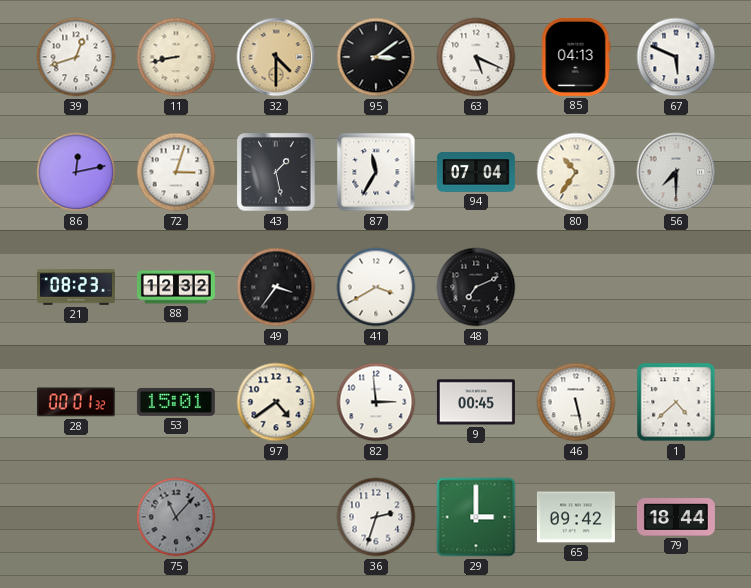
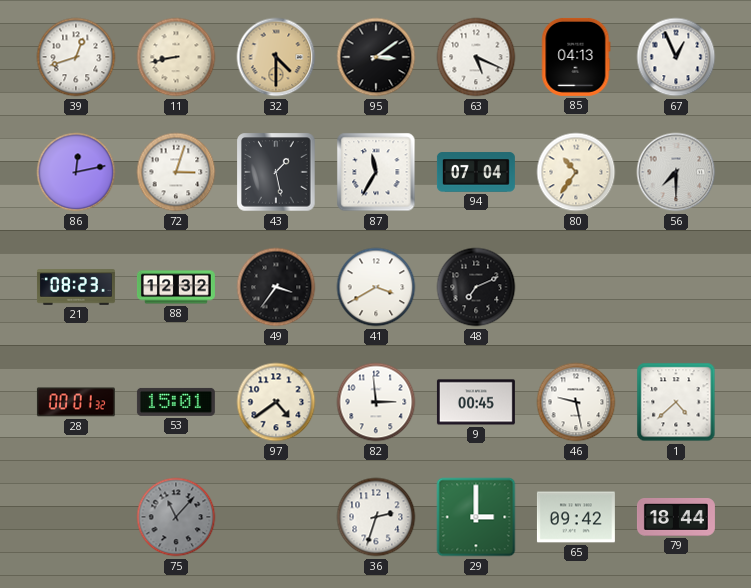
67: 5:49 -> 12:56
46: 5:28 -> 9:28
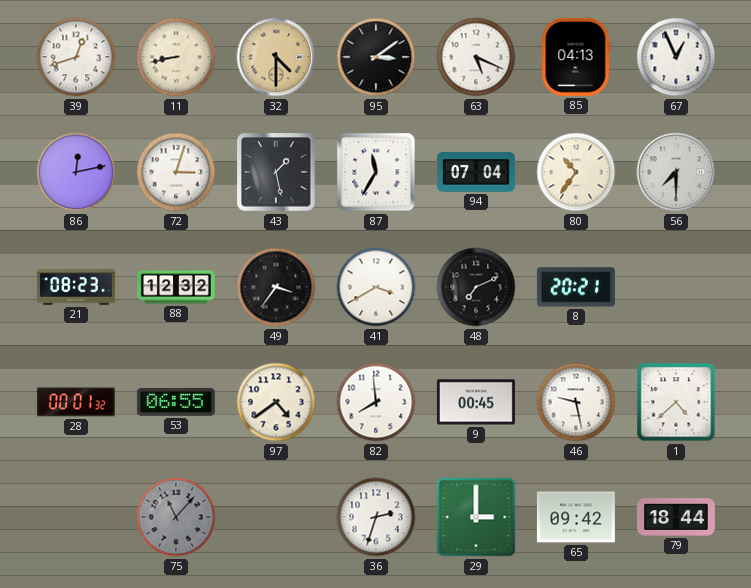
8: none -> 20:21
53: 15:01 -> 06:55
82: 2:59 -> 7:59
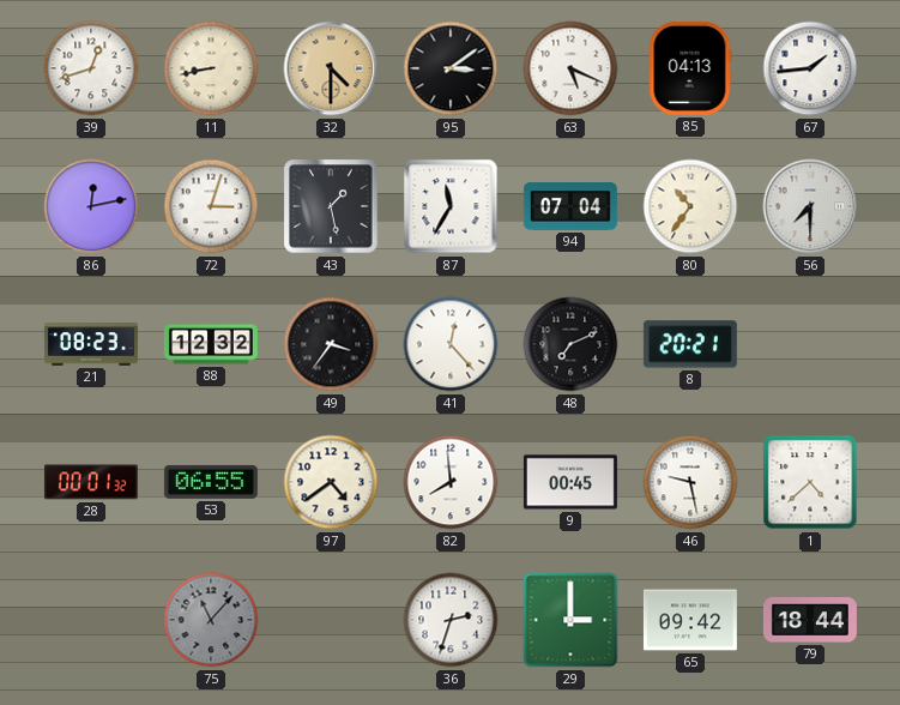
67: 12:56 -> 1:44
41: 3:40 -> 12:23
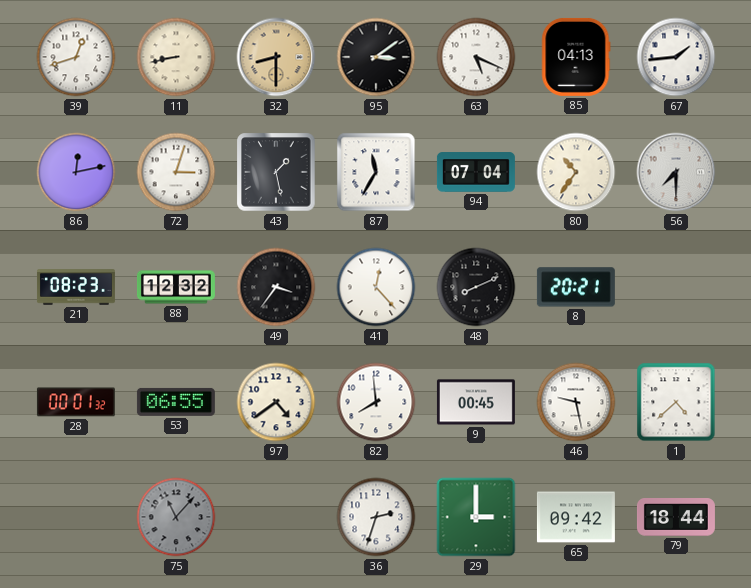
32: 4:30 -> 8:30
48: 7:11 -> 8:11
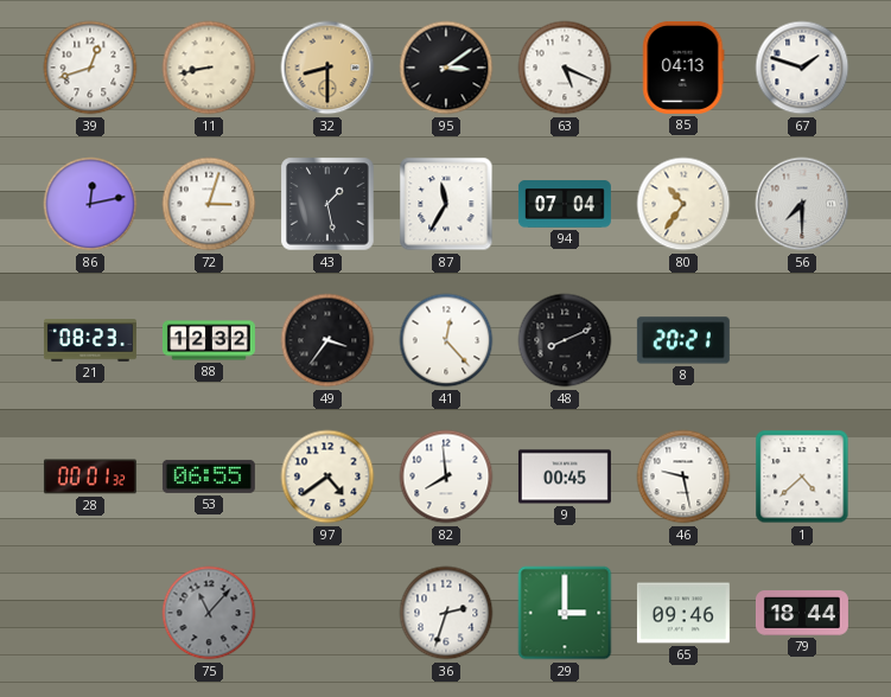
67: 1:44 -> 1:48
65: 09:42 -> 09:46
